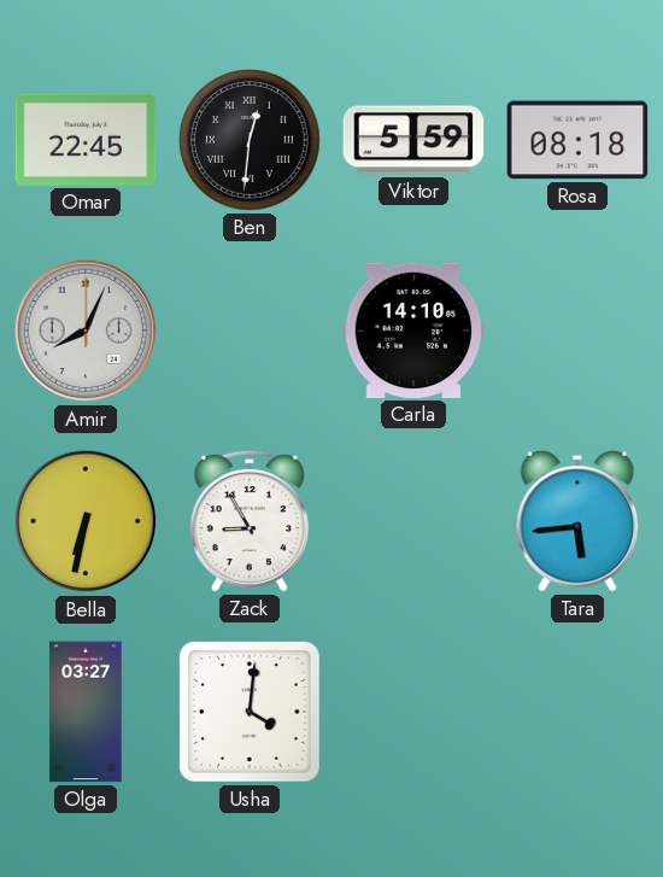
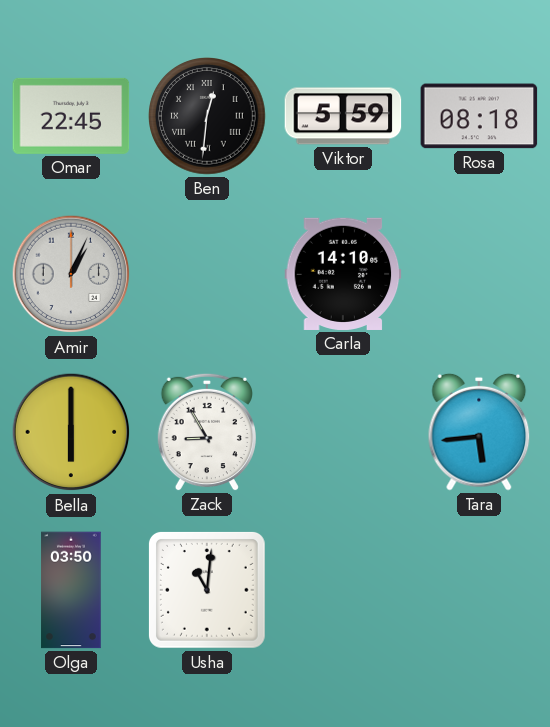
Amir: 8:04 -> 1:04
Bella: 6:32 -> 6:00
Olga: 03:27 -> 03:50
Usha: 4:01 -> 11:01
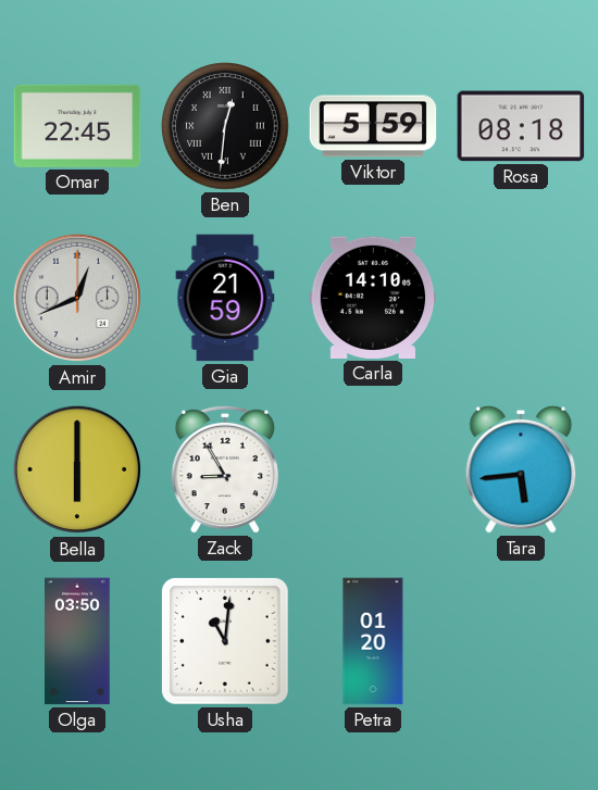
Amir: 1:04 -> 12:41
Gia: none -> 21:59
Petra: none -> 01:20
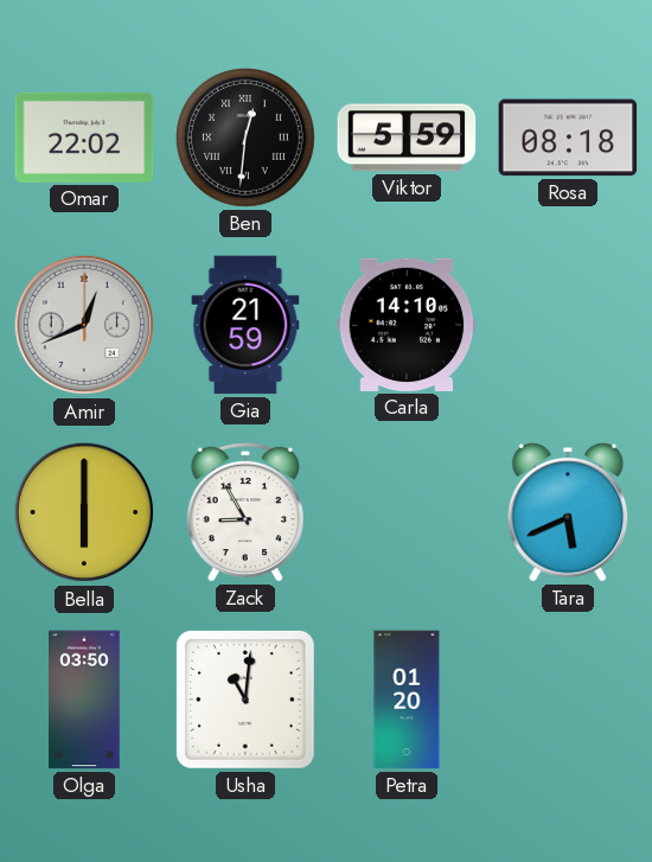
Omar: 22:45 -> 22:02
Tara: 5:44 -> 5:41
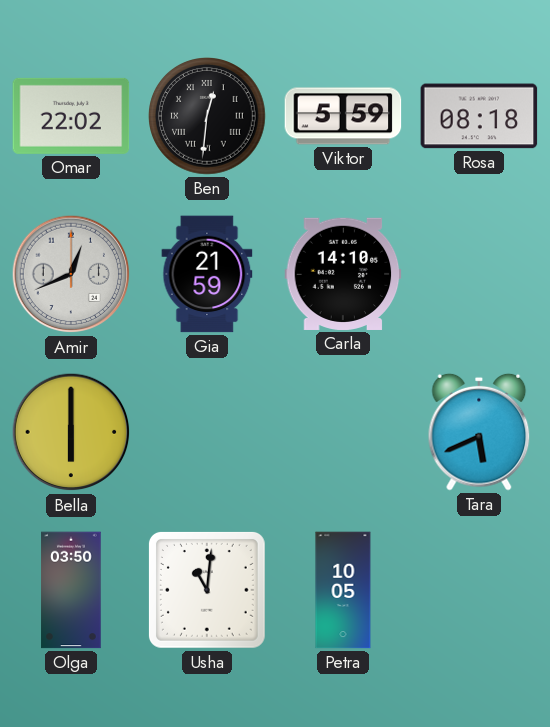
Zack: 8:55 -> none
Petra: 01:20 -> 10:05
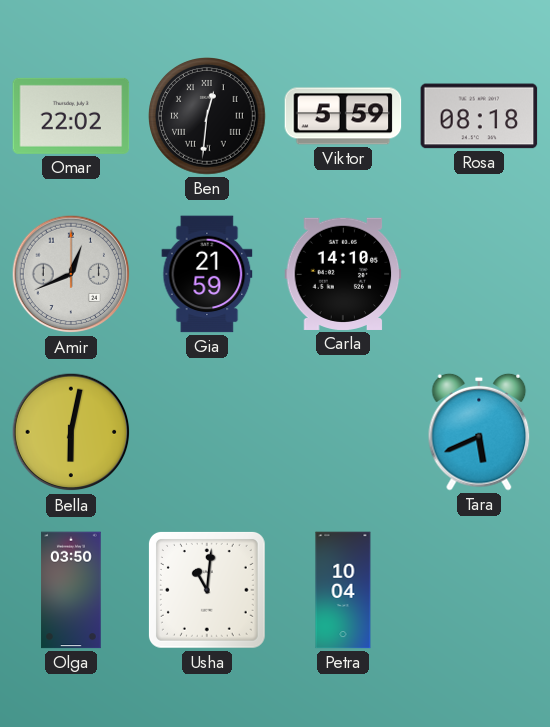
Bella: 6:00 -> 6:02
Petra: 10:05 -> 10:04
